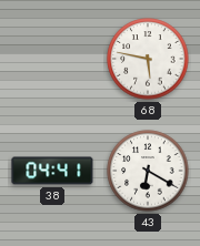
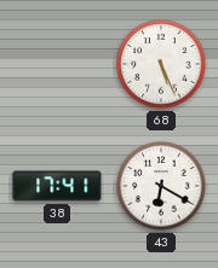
68: 5:47 -> 5:26
38: 04:41 -> 17:41
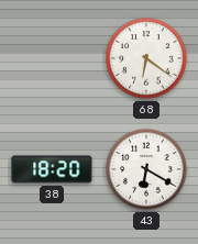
68: 5:26 -> 6:21
38: 17:41 -> 18:20
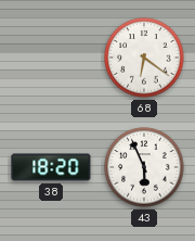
43: 6:20 -> 5:56
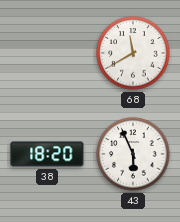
68: 6:21 -> 11:40
